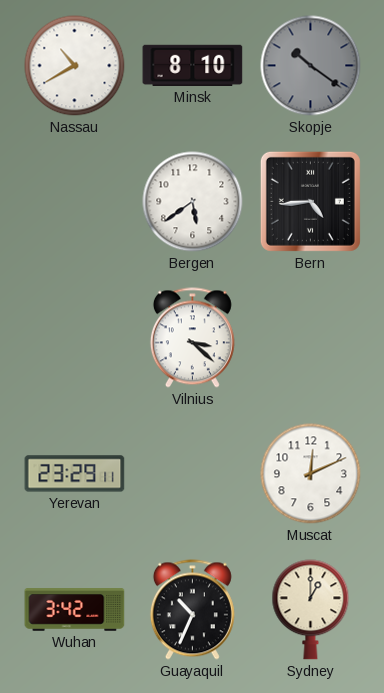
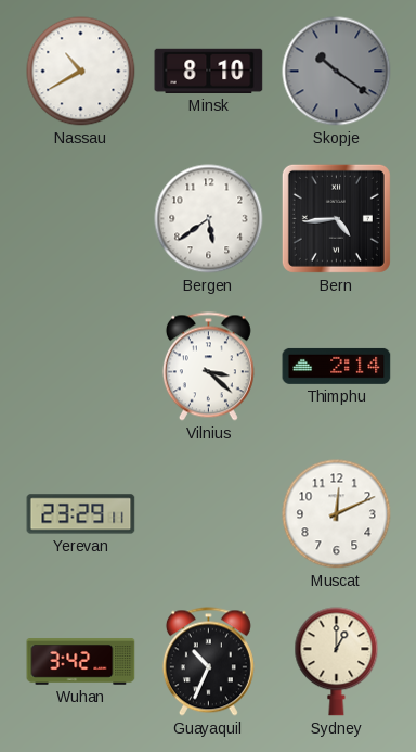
Thimphu: none -> 2:14
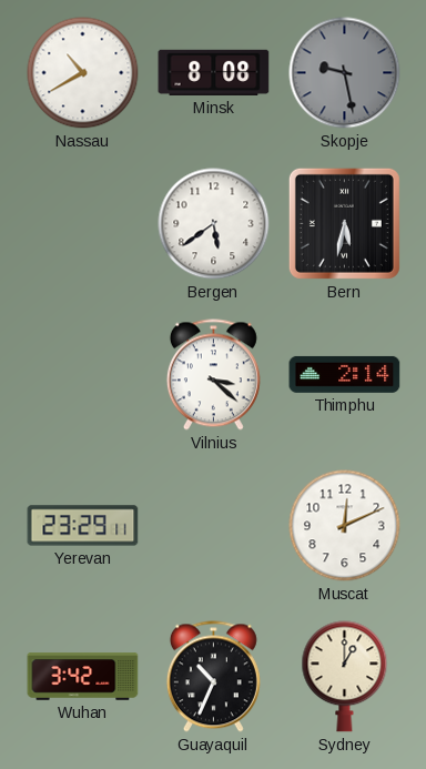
Minsk: 8:10 -> 8:08
Skopje: 10:21 -> 9:28
Bern: 4:44 -> 5:32
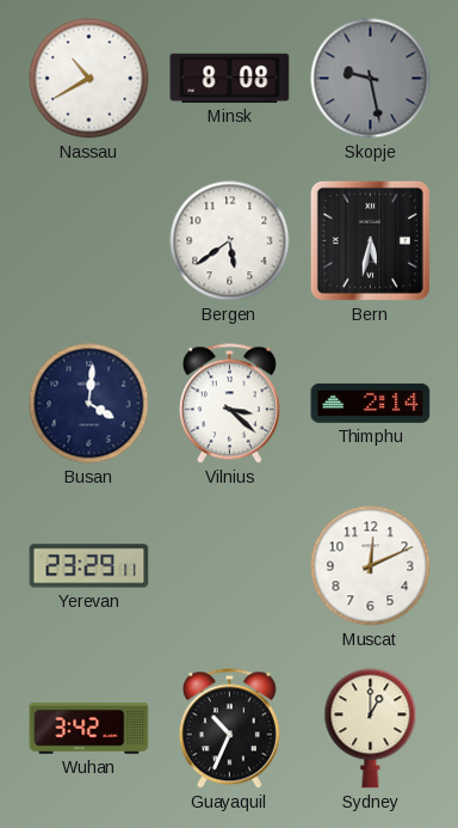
Busan: none -> 4:01
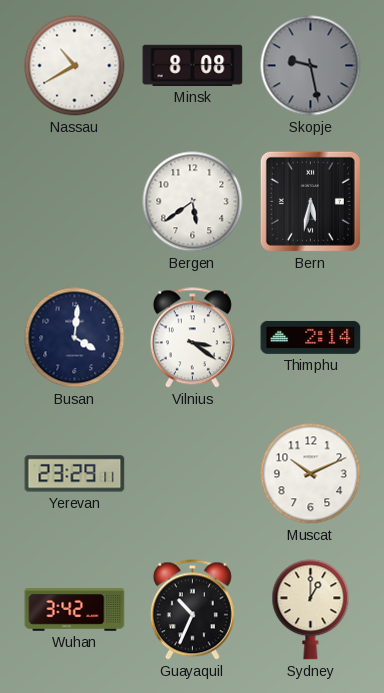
Vilnius: 3:22 -> 3:21
Muscat: 12:11 -> 10:11
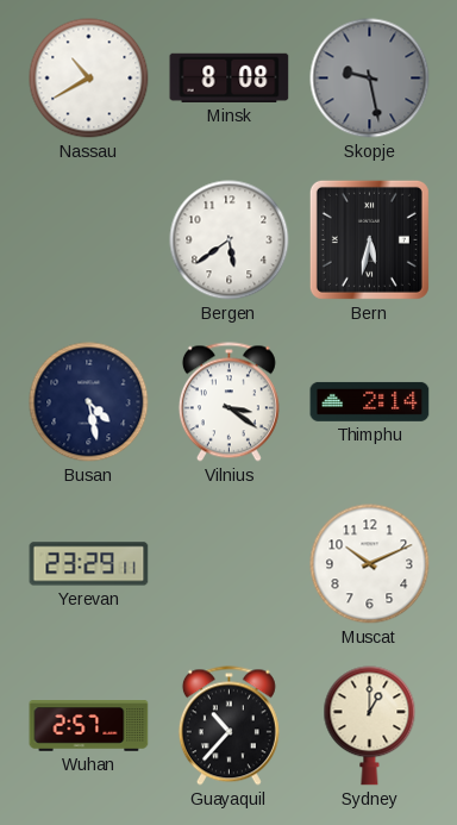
Busan: 4:01 -> 4:28
Wuhan: 3:42 -> 2:57
Guayaquil: 10:34 -> 10:37
